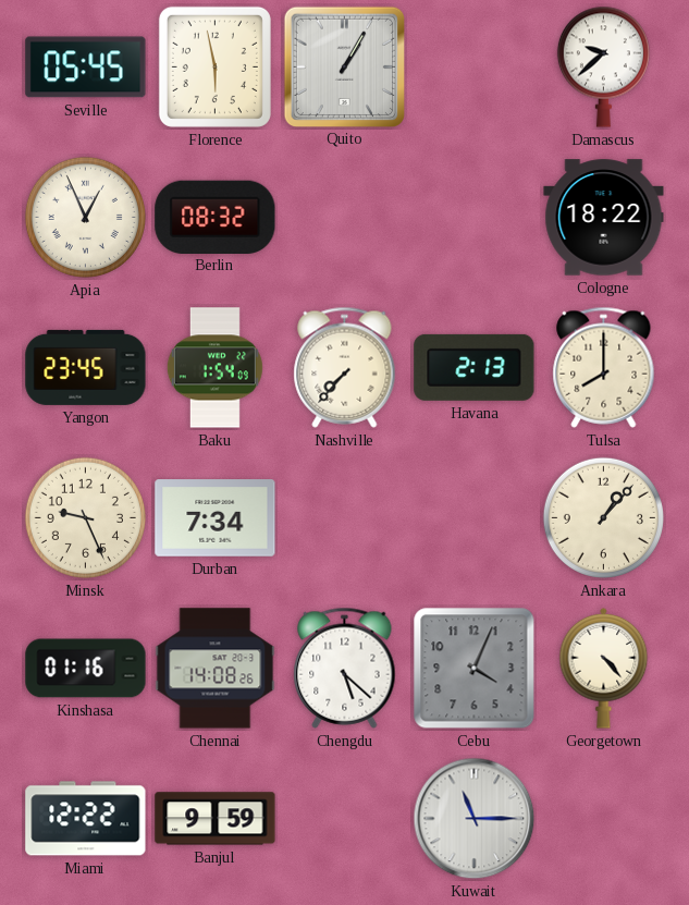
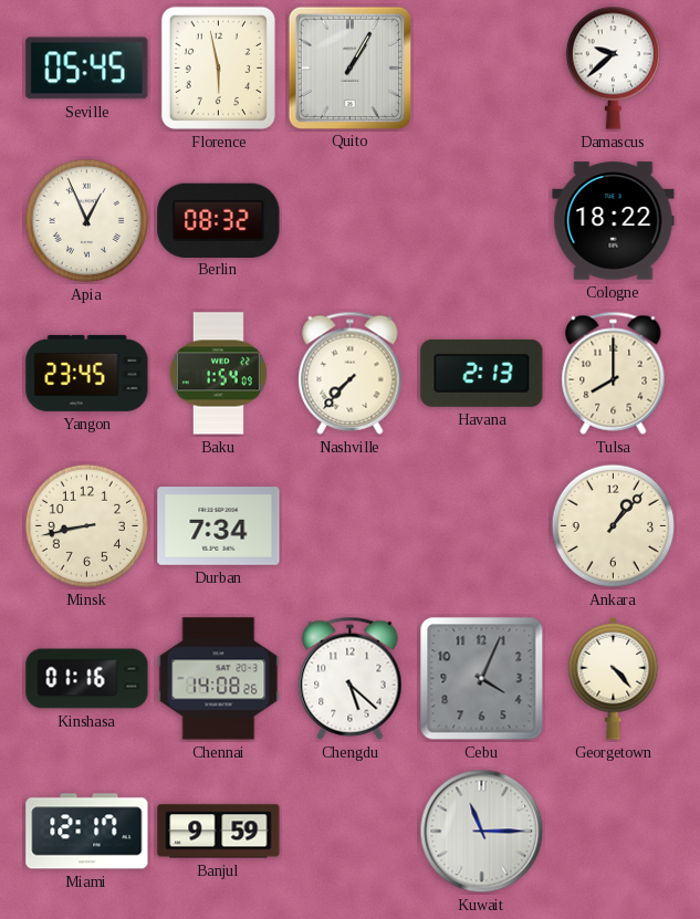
Minsk: 9:26 -> 8:43
Miami: 12:22 -> 12:17
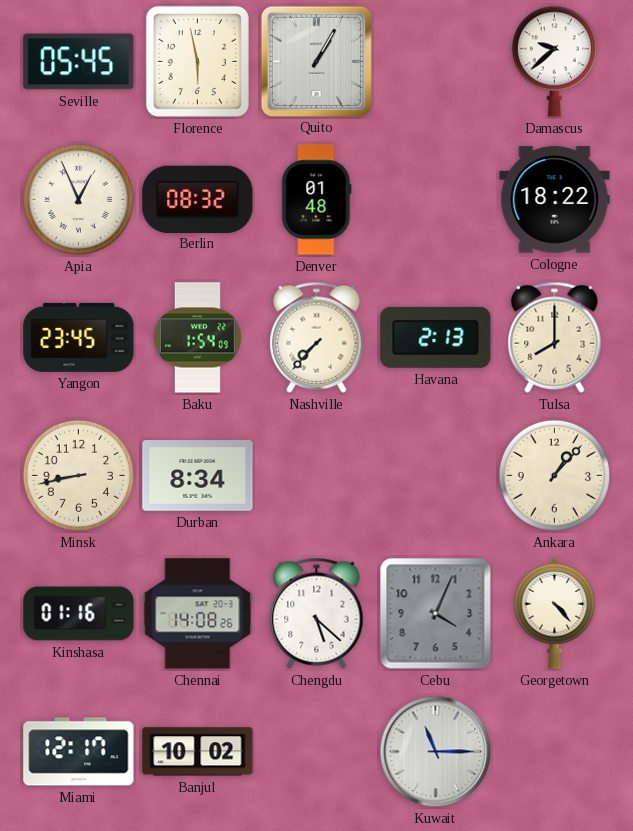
Denver: none -> 01:48
Durban: 7:34 -> 8:34
Banjul: 9:59 -> 10:02
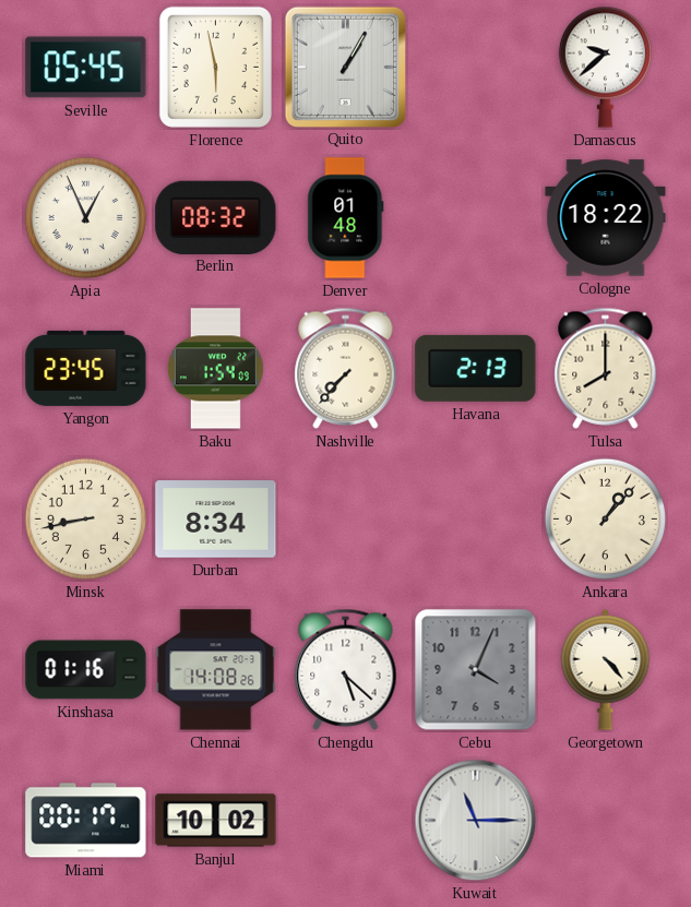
Miami: 12:17 -> 00:17
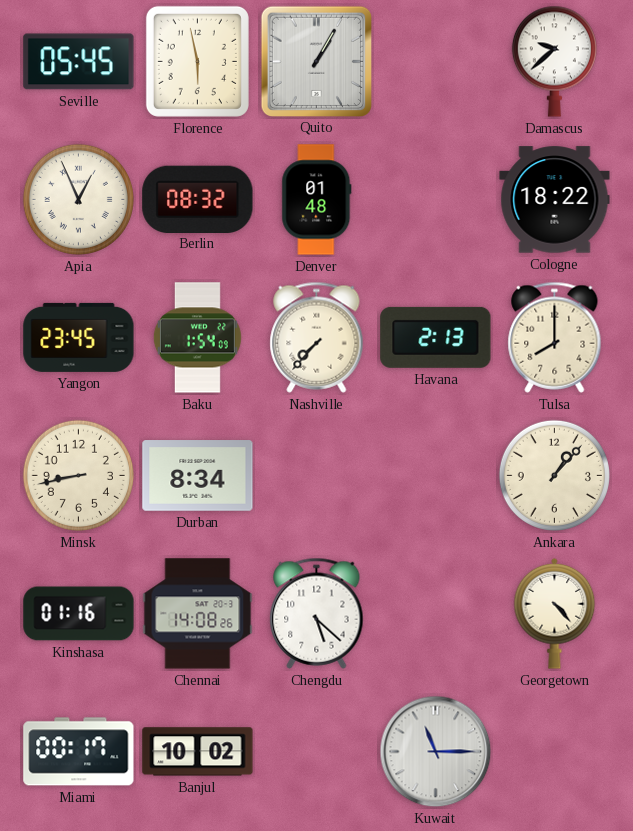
Cebu: 4:04 -> none
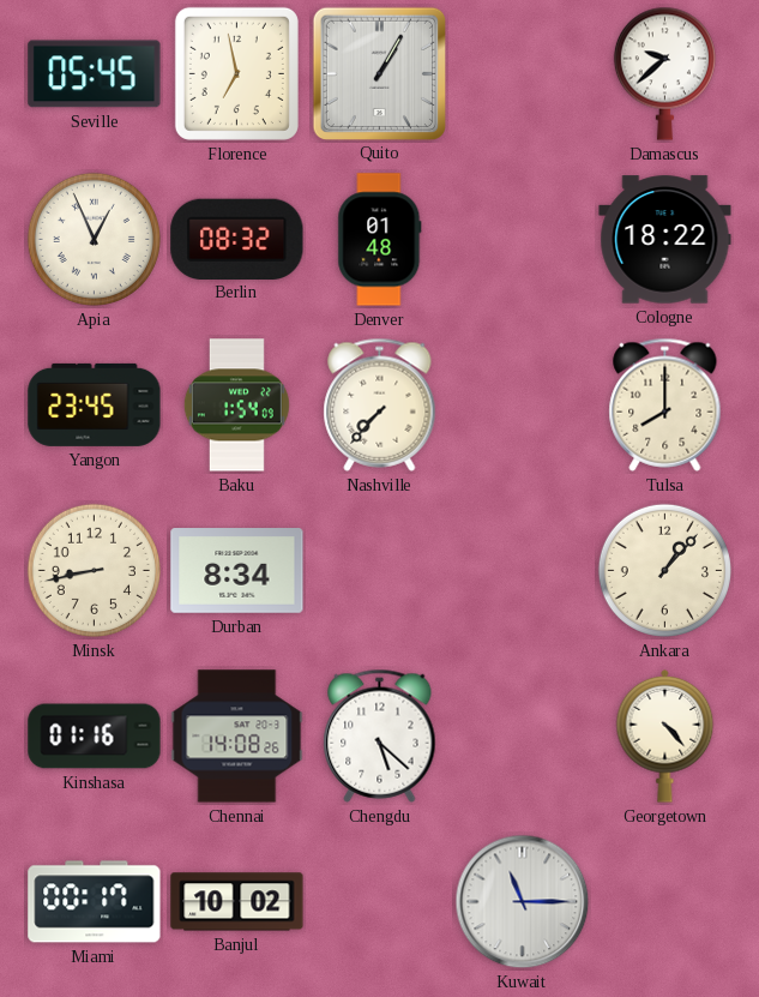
Florence: 5:58 -> 6:58
Havana: 2:13 -> none
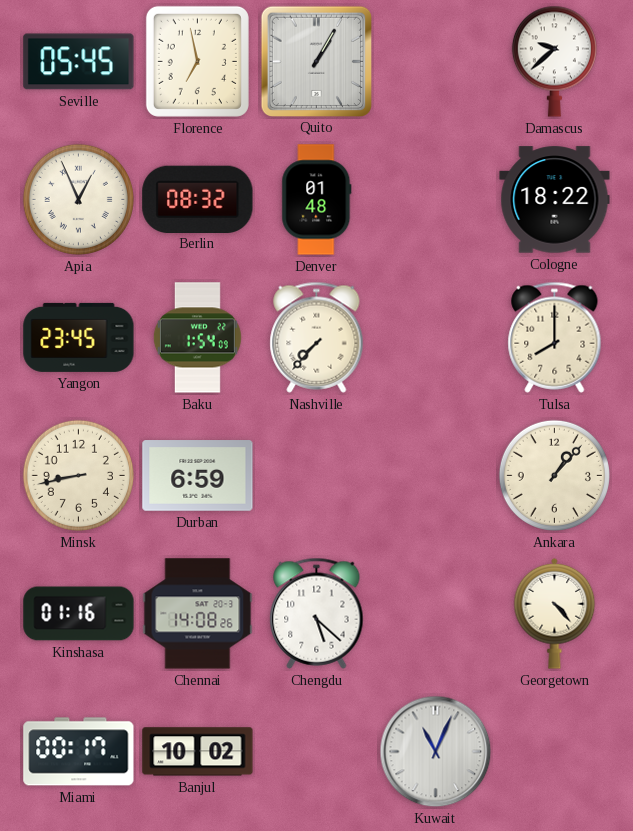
Durban: 8:34 -> 6:59
Kuwait: 11:15 -> 11:04
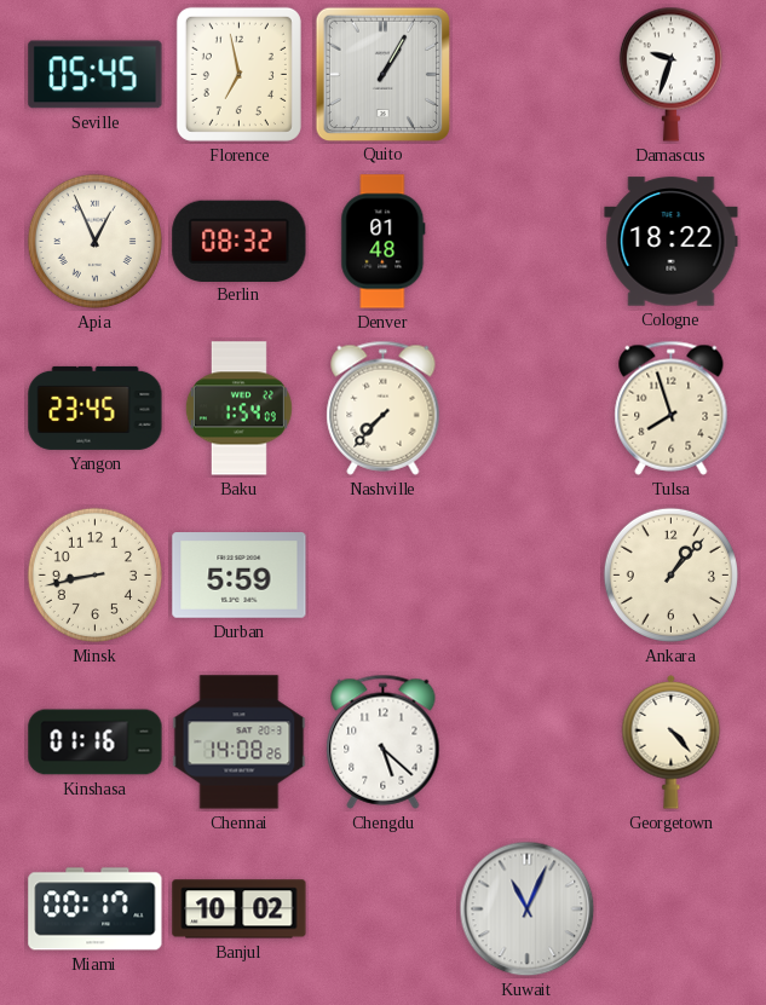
Damascus: 9:38 -> 9:33
Tulsa: 8:00 -> 7:57
Durban: 6:59 -> 5:59
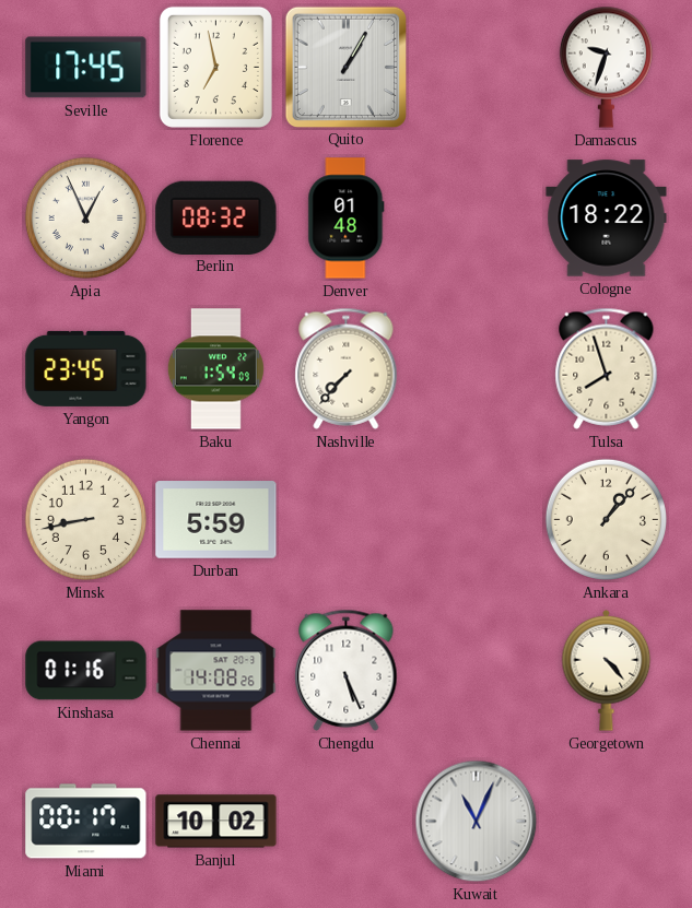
Seville: 05:45 -> 17:45
Chengdu: 5:22 -> 5:26
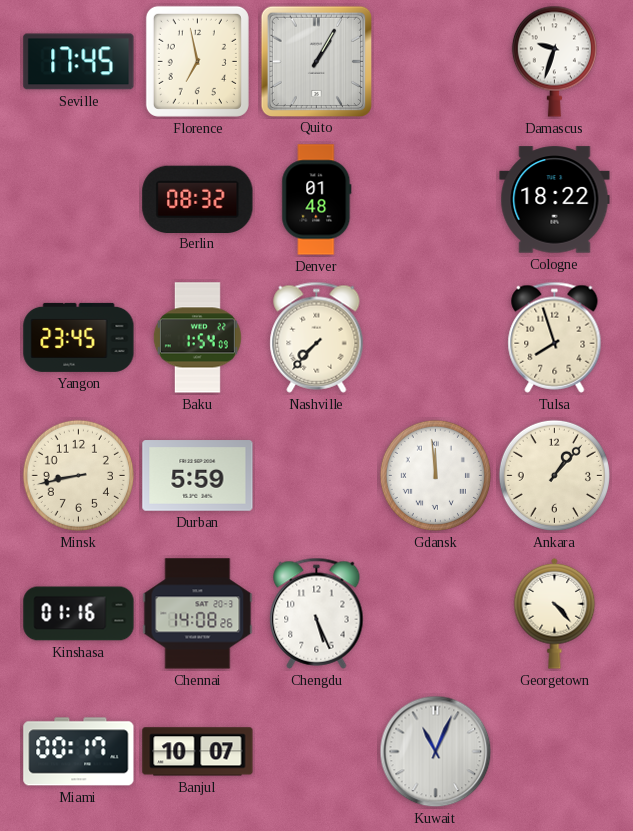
Apia: 12:56 -> none
Gdansk: none -> 11:59
Banjul: 10:02 -> 10:07
